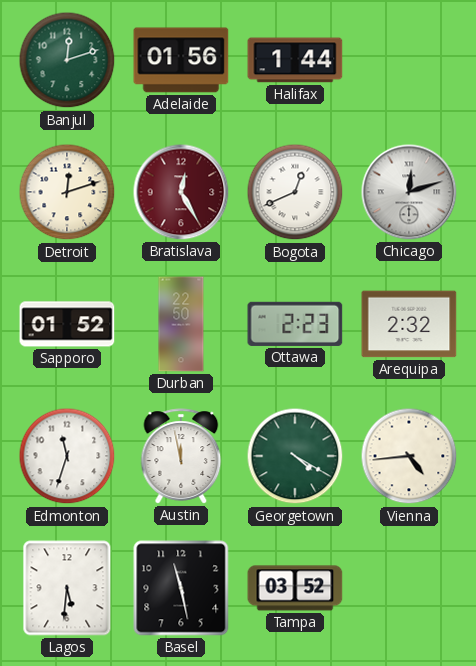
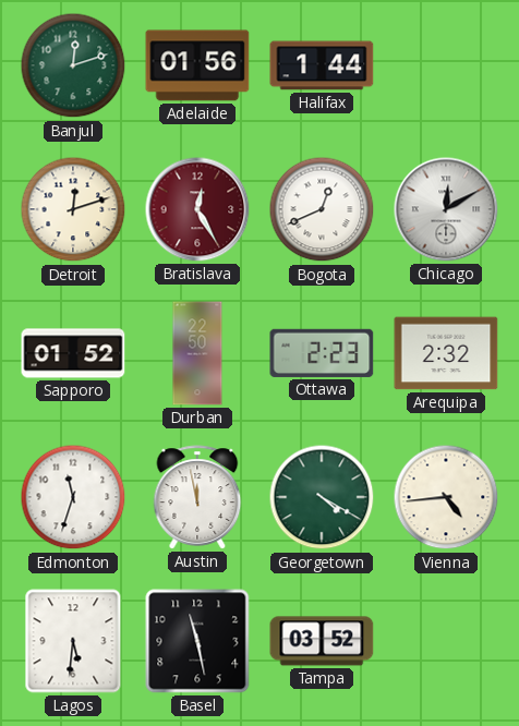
Chicago: 12:12 -> 12:10
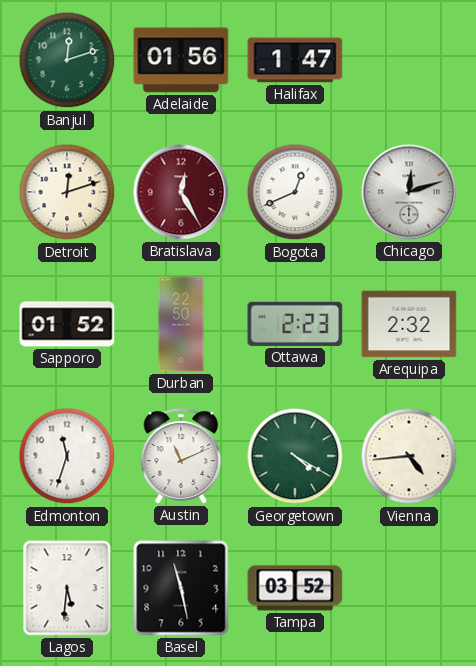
Halifax: 1:44 -> 1:47
Chicago: 12:10 -> 12:12
Austin: 11:58 -> 11:11
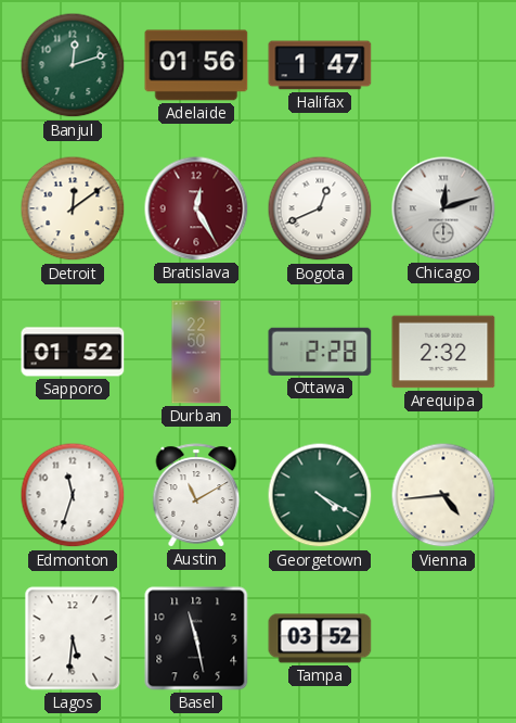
Detroit: 12:12 -> 12:09
Ottawa: 2:23 -> 2:28
Austin: 11:11 -> 11:10
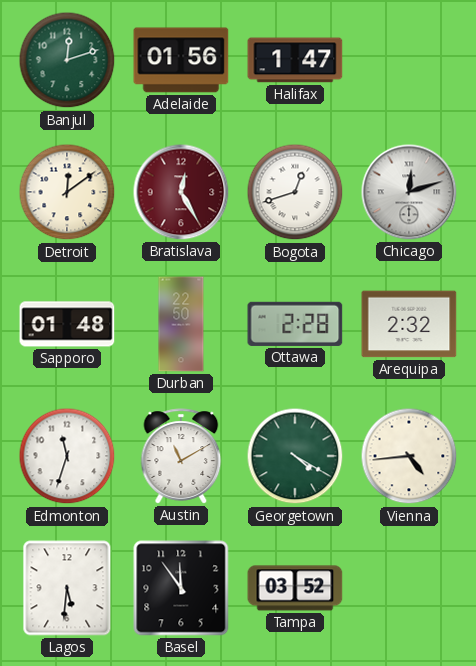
Bogota: 12:41 -> 12:42
Sapporo: 01:52 -> 01:48
Basel: 11:28 -> 11:54
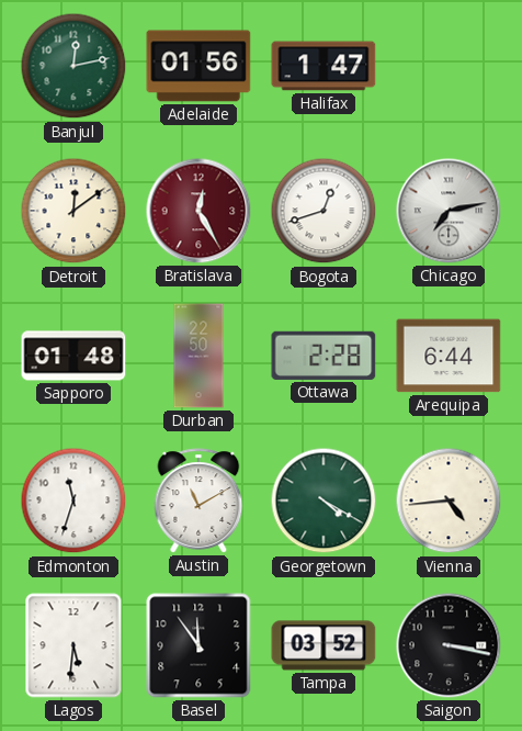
Banjul: 12:12 -> 12:13
Chicago: 12:12 -> 7:13
Arequipa: 2:32 -> 6:44
Saigon: none -> 3:17
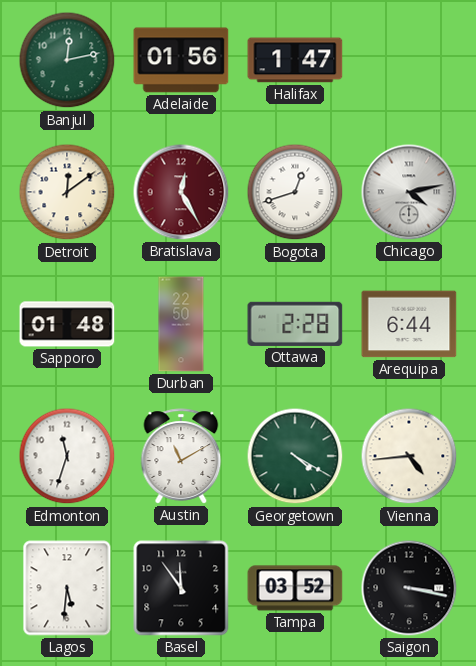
Chicago: 7:13 -> 4:13
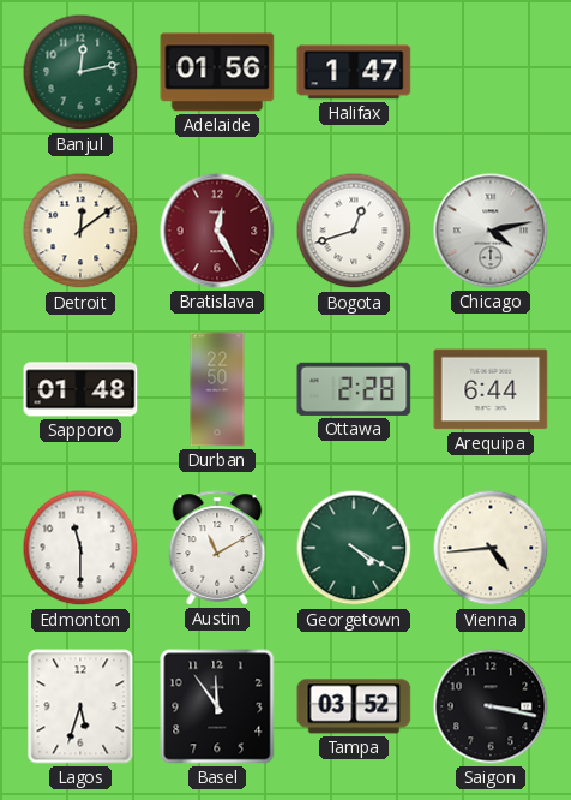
Edmonton: 11:33 -> 11:30
Lagos: 5:31 -> 5:33
